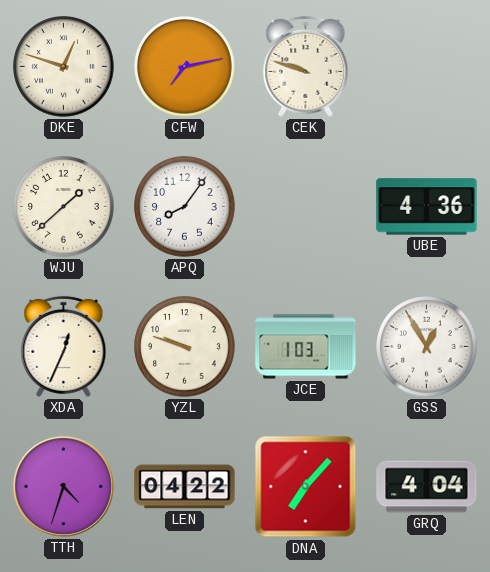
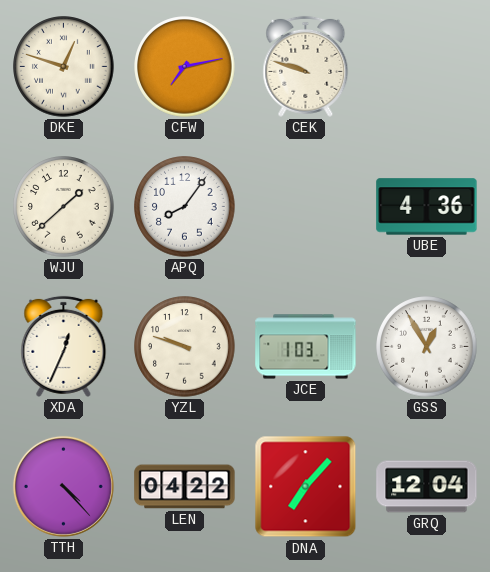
TTH: 4:33 -> 4:23
GRQ: 4:04 -> 12:04
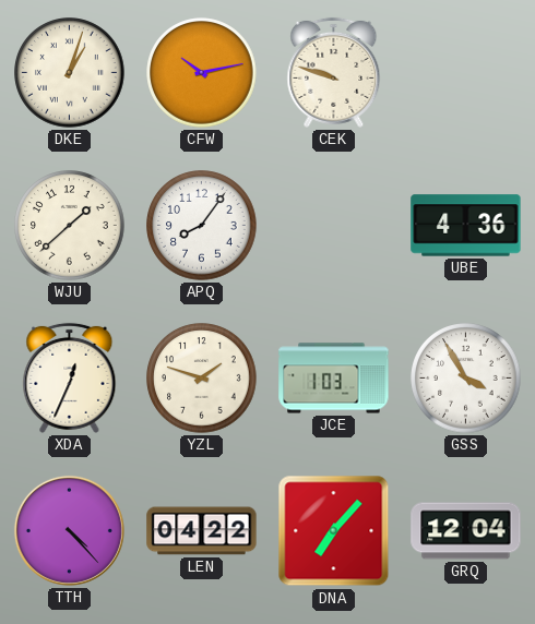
DKE: 12:48 -> 1:03
CFW: 7:13 -> 10:13
YZL: 9:48 -> 1:48
GSS: 12:55 -> 3:55
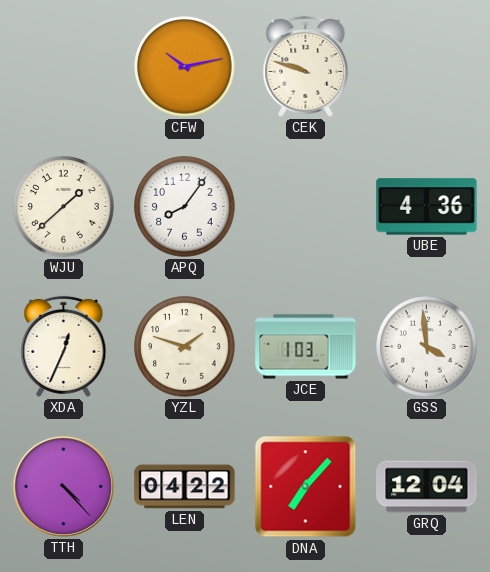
DKE: 1:03 -> none
GSS: 3:55 -> 3:59
